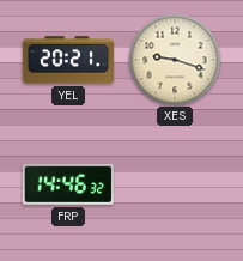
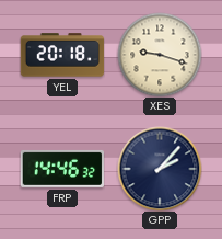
YEL: 20:21 -> 20:18
GPP: none -> 2:07
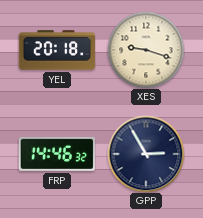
GPP: 2:07 -> 2:55
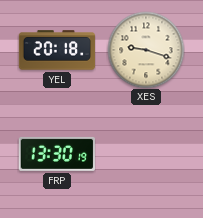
FRP: 14:46 -> 13:30
GPP: 2:55 -> none
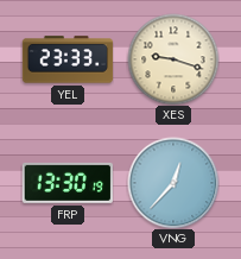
YEL: 20:18 -> 23:33
VNG: none -> 12:37
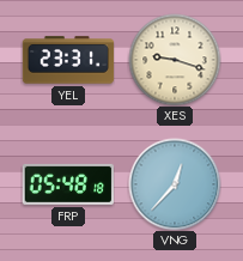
YEL: 23:33 -> 23:31
FRP: 13:30 -> 05:48
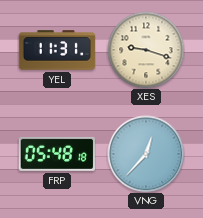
YEL: 23:31 -> 11:31
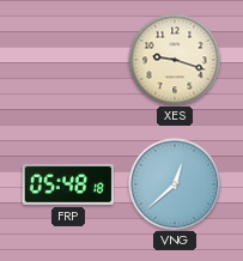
YEL: 11:31 -> none
VNG: 12:37 -> 12:38
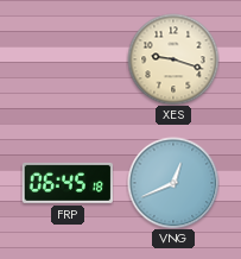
FRP: 05:48 -> 06:45
VNG: 12:38 -> 12:41
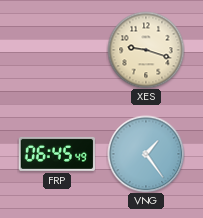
FRP: 06:45:18 -> 06:45:49
VNG: 12:41 -> 1:24
